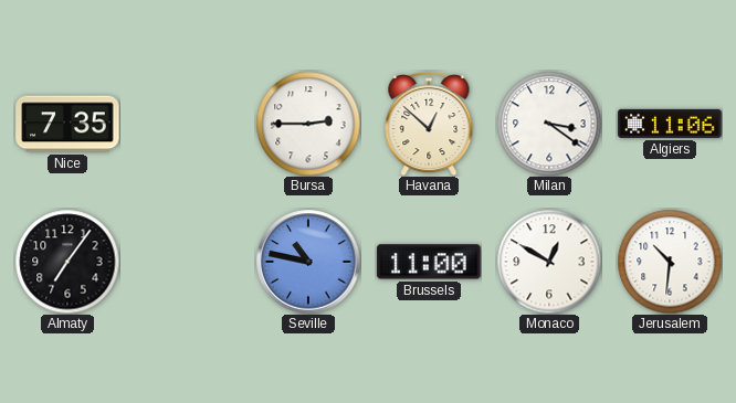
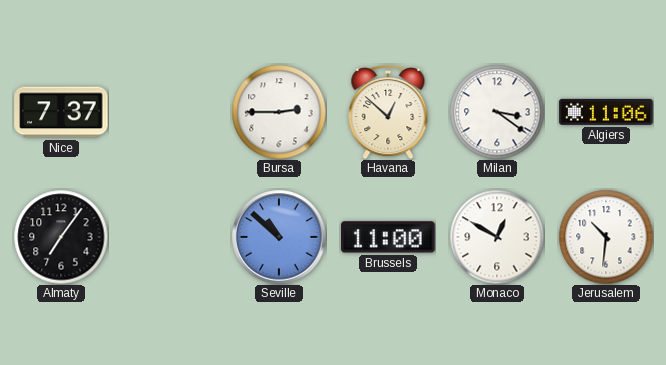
Nice: 7:35 -> 7:37
Seville: 10:47 -> 10:52
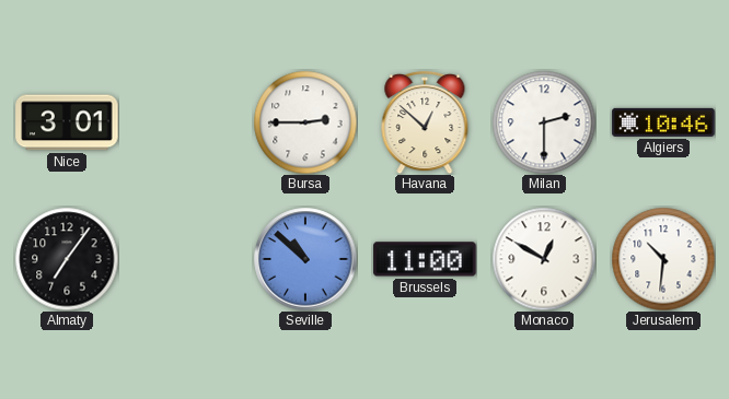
Nice: 7:37 -> 3:01
Milan: 3:21 -> 2:30
Algiers: 11:06 -> 10:46
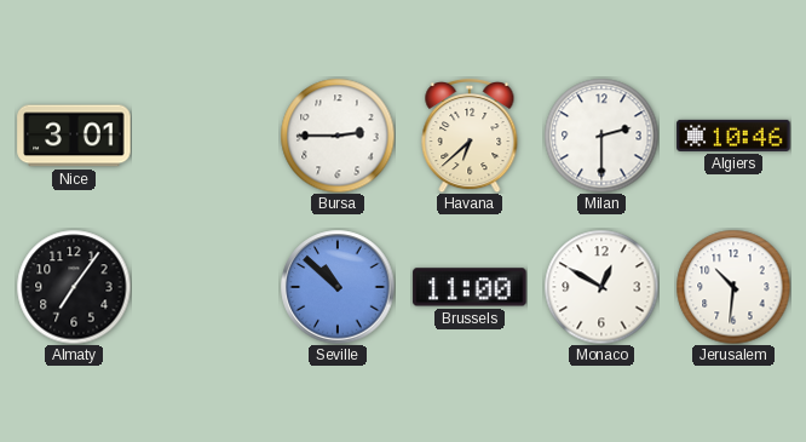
Havana: 12:52 -> 6:38
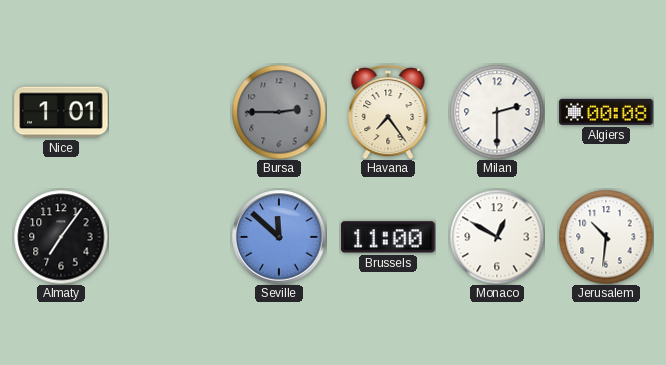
Nice: 3:01 -> 1:01
Bursa dial: white -> grey
Havana: 6:38 -> 7:24
Algiers: 10:46 -> 00:08
Seville: 10:52 -> 11:52
